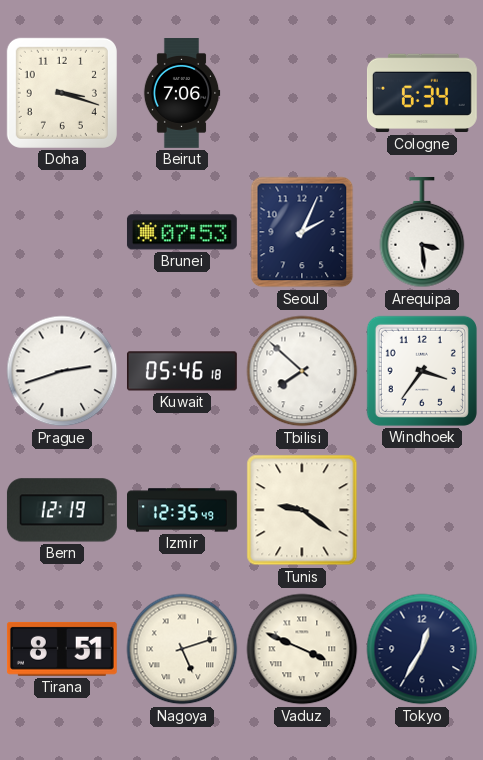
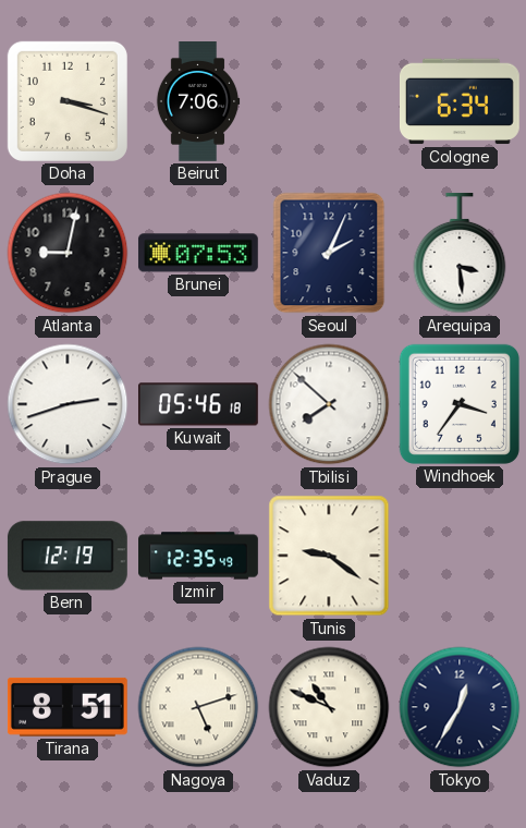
Atlanta: none -> 9:02
Vaduz: 3:49 -> 10:49
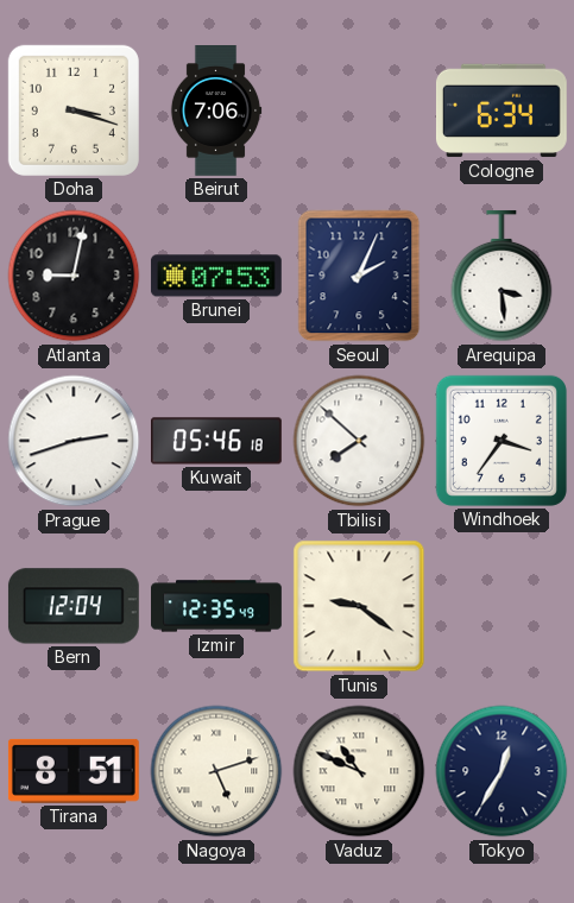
Bern: 12:19 -> 12:04
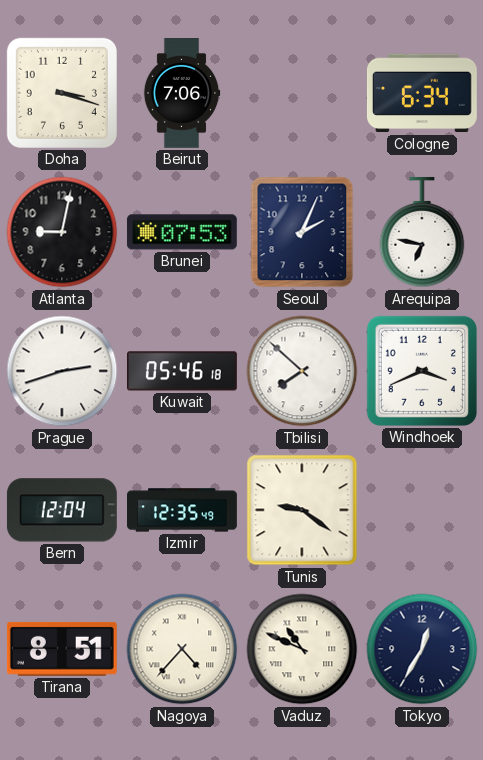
Arequipa: 3:29 -> 6:47
Windhoek: 3:36 -> 3:41
Nagoya: 5:12 -> 4:37
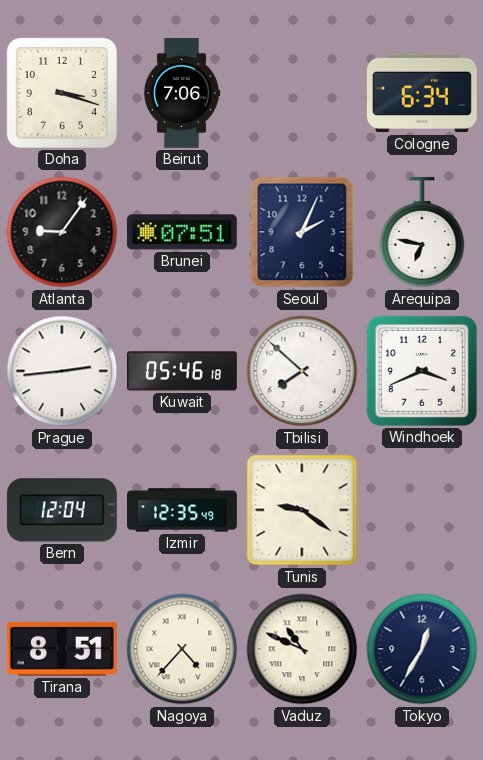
Atlanta: 9:02 -> 9:06
Brunei: 07:53 -> 07:51
Prague: 2:42 -> 2:44
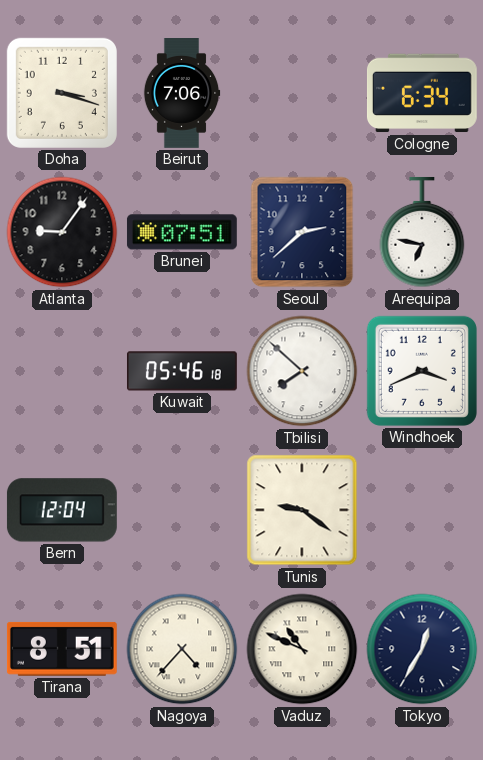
Seoul: 2:04 -> 2:38
Prague: 2:44 -> none
Izmir: 12:35 -> none
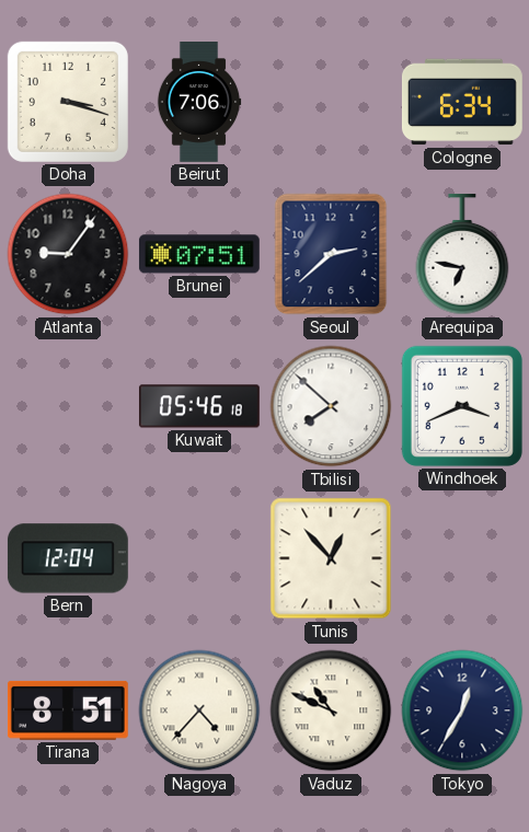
Tunis: 9:21 -> 12:53
